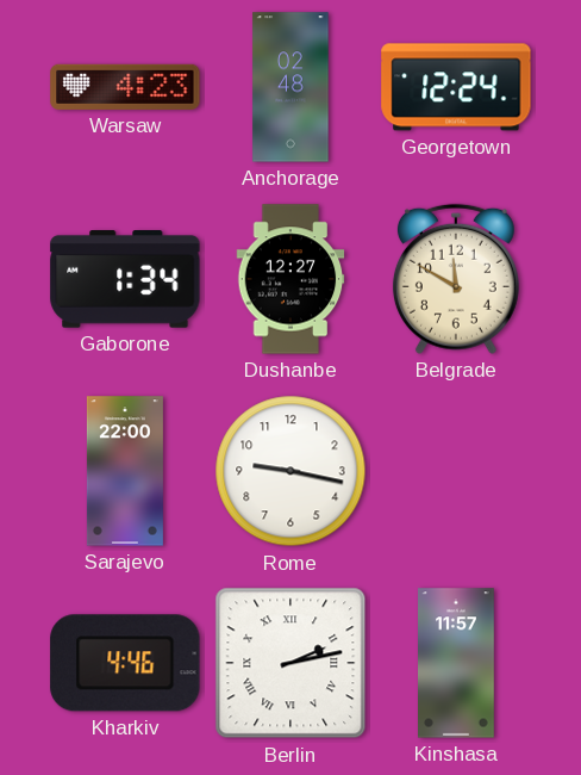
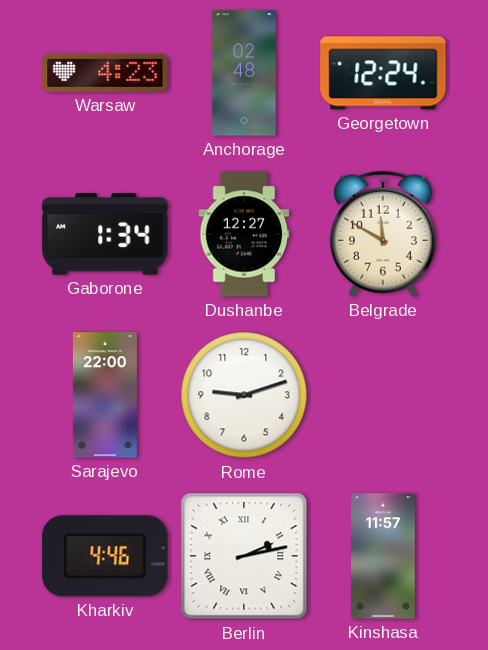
Rome: 9:17 -> 9:12
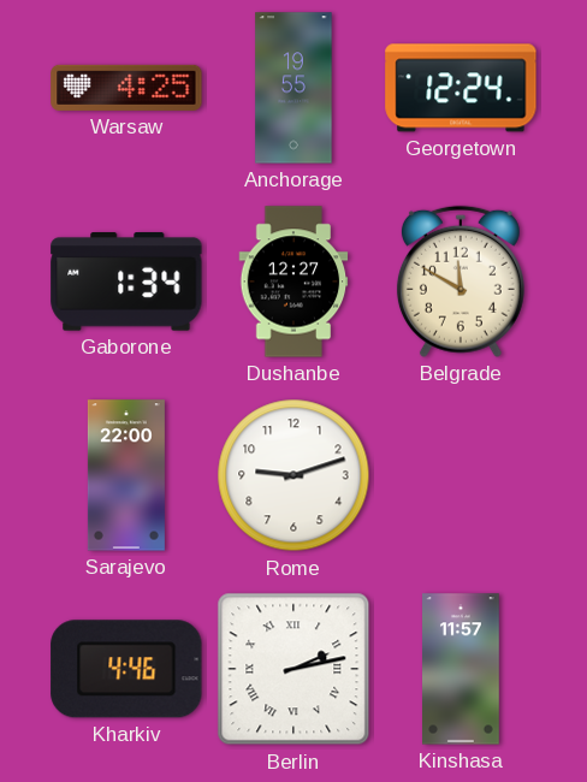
Warsaw: 4:23 -> 4:25
Anchorage: 02:48 -> 19:55
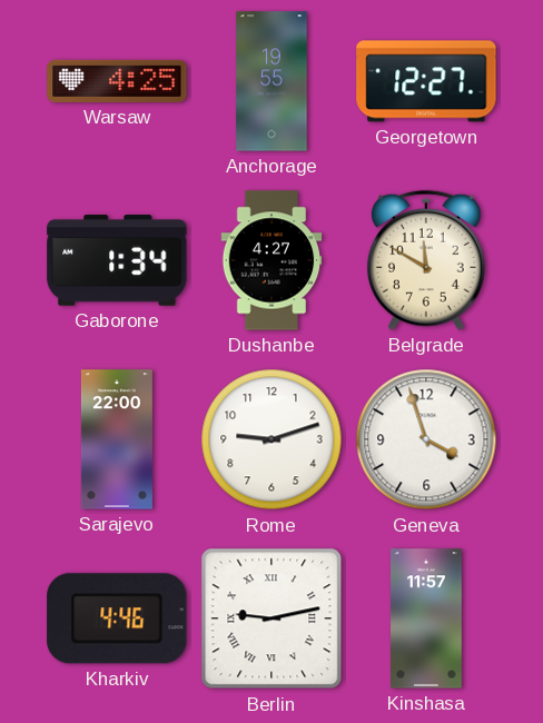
Georgetown: 12:24 -> 12:27
Dushanbe: 12:27 -> 4:27
Geneva: none -> 3:57
Berlin: 2:13 -> 9:13
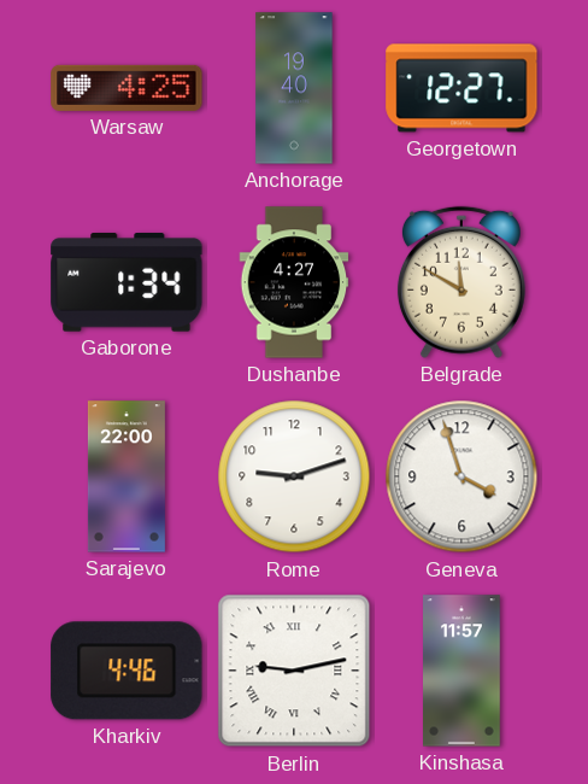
Anchorage: 19:55 -> 19:40
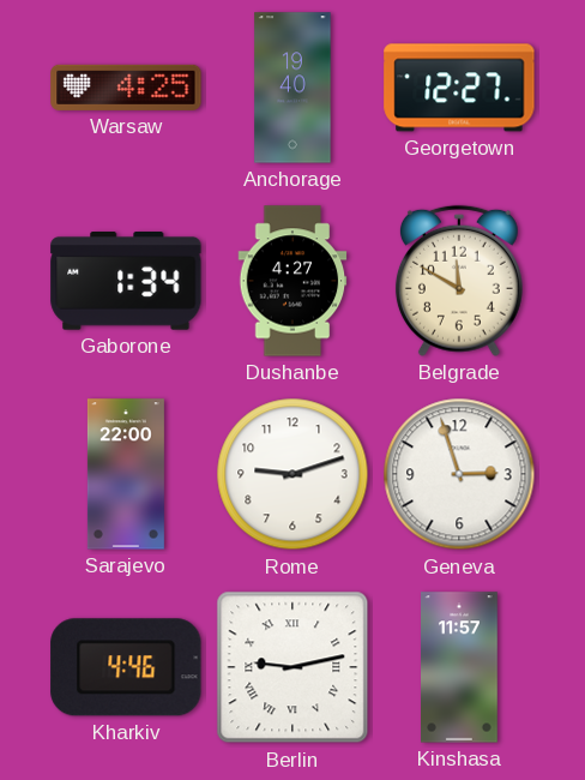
Geneva: 3:57 -> 2:57
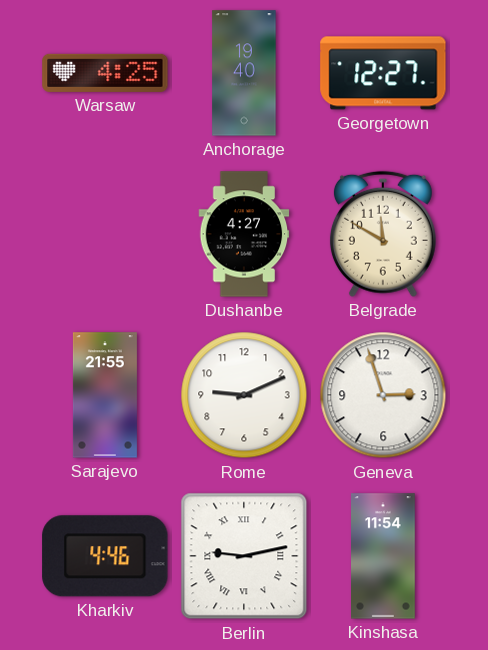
Gaborone: 1:34 -> none
Sarajevo: 22:00 -> 21:55
Rome: 9:12 -> 9:11
Kinshasa: 11:57 -> 11:54
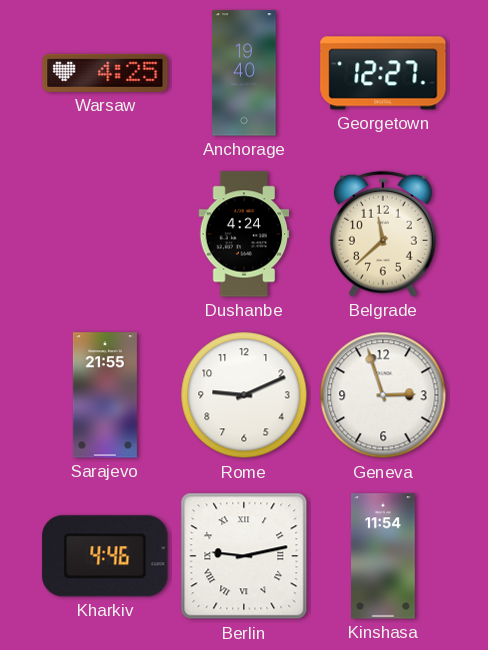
Dushanbe: 4:27 -> 4:24
Belgrade: 11:50 -> 11:38
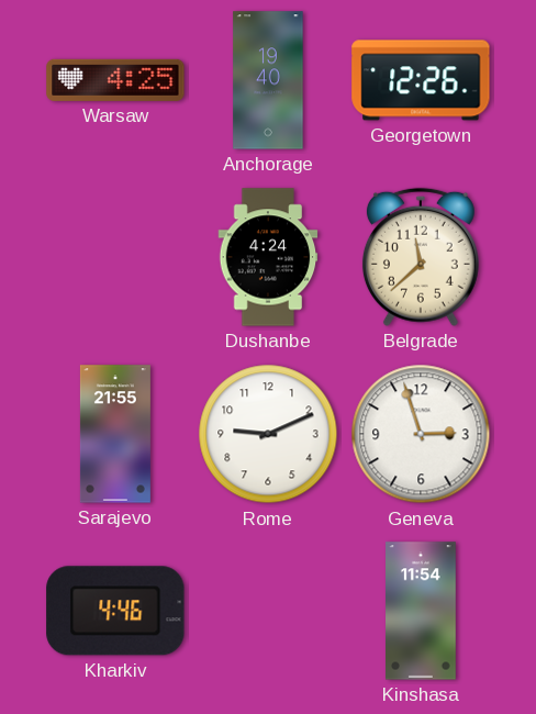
Georgetown: 12:27 -> 12:26
Berlin: 9:13 -> none
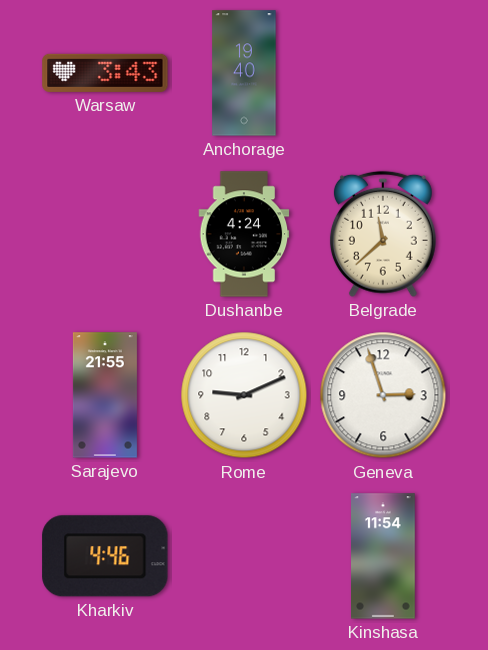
Warsaw: 4:25 -> 3:43
Georgetown: 12:26 -> none
